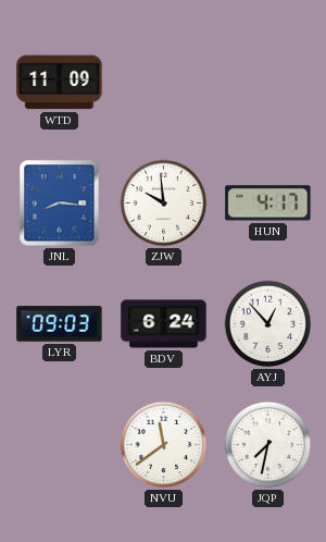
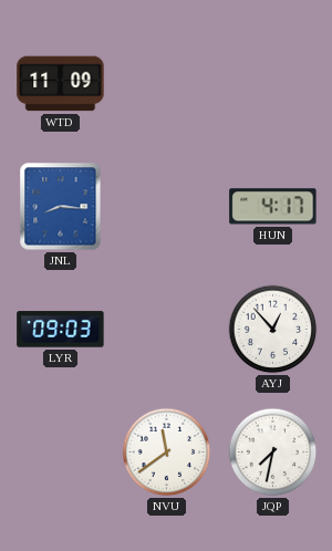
ZJW: 9:59 -> none
BDV: 6:24 -> none
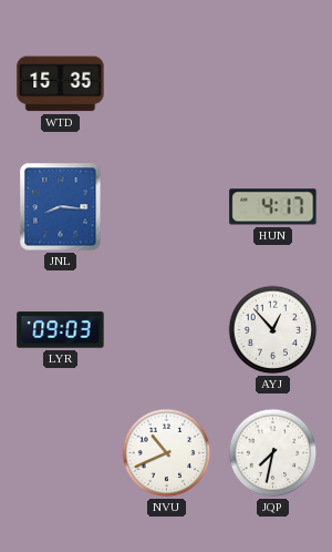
WTD: 11:09 -> 15:35
NVU: 11:39 -> 10:41
